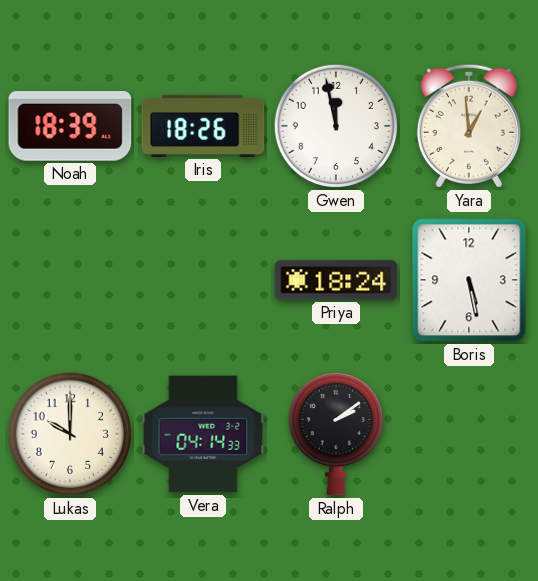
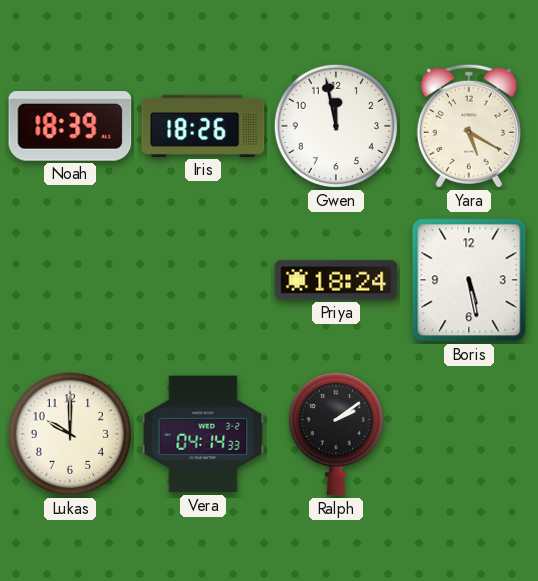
Yara: 12:59 -> 5:20
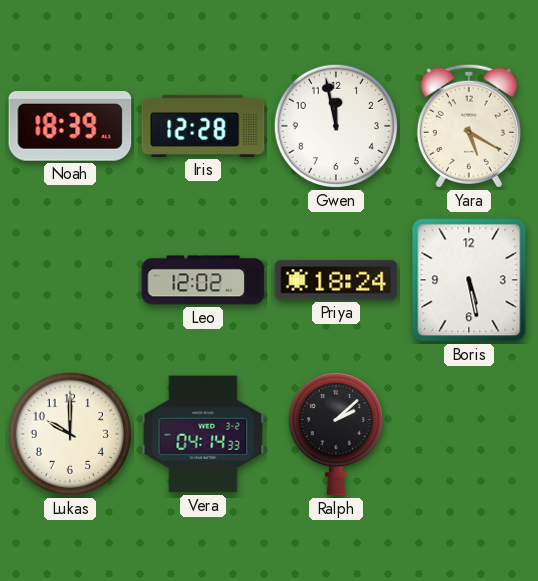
Iris: 18:26 -> 12:28
Leo: none -> 12:02
Ralph: 2:09 -> 2:08
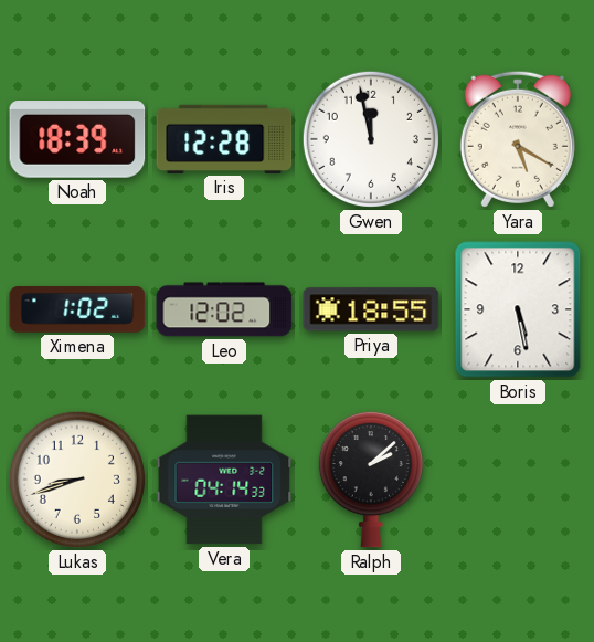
Ximena: none -> 1:02
Priya: 18:24 -> 18:55
Lukas: 10:00 -> 8:42
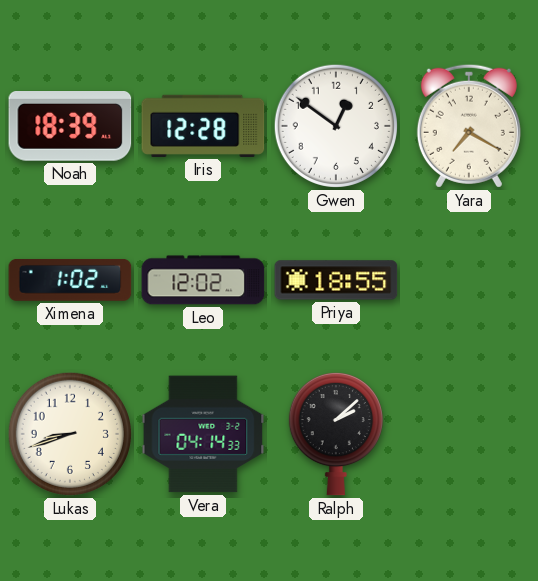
Gwen: 11:58 -> 12:51
Yara: 5:20 -> 7:20
Boris: 5:28 -> none
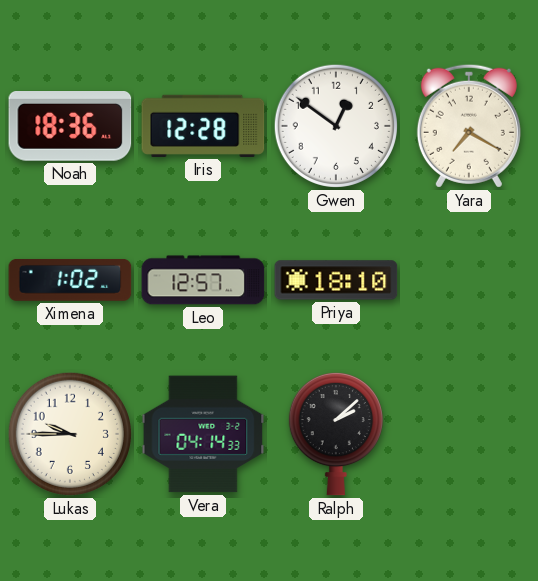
Noah: 18:39 -> 18:36
Leo: 12:02 -> 12:57
Priya: 18:55 -> 18:10
Lukas: 8:42 -> 9:45
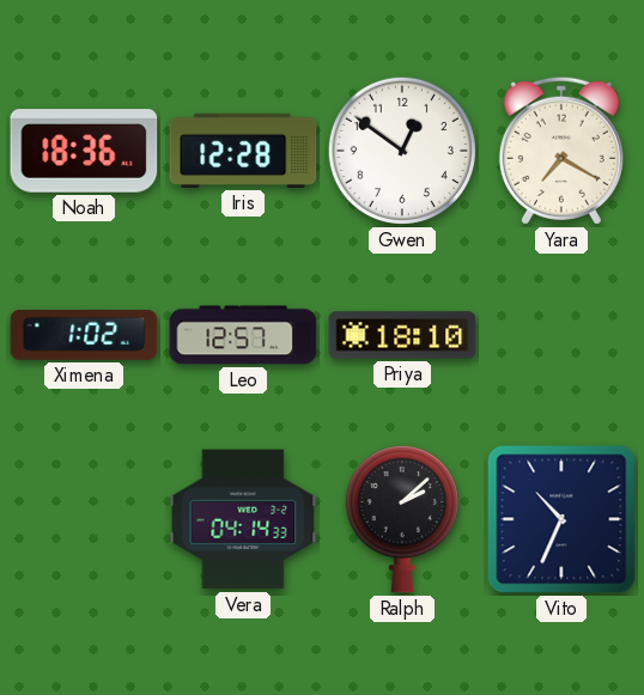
Lukas: 9:45 -> none
Vito: none -> 10:34
